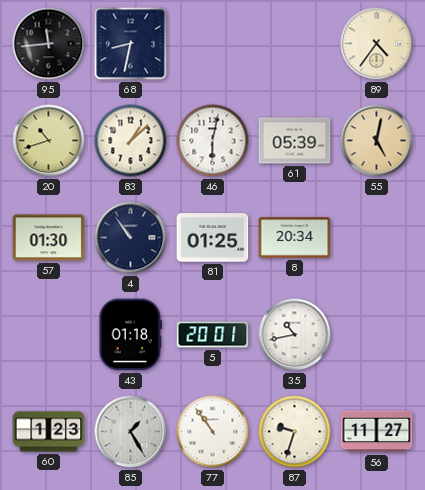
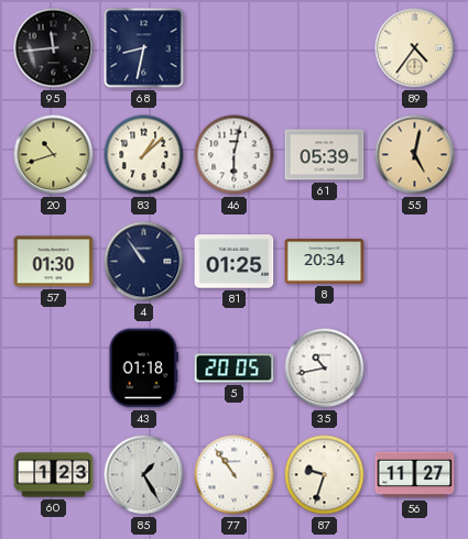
5: 20:01 -> 20:05
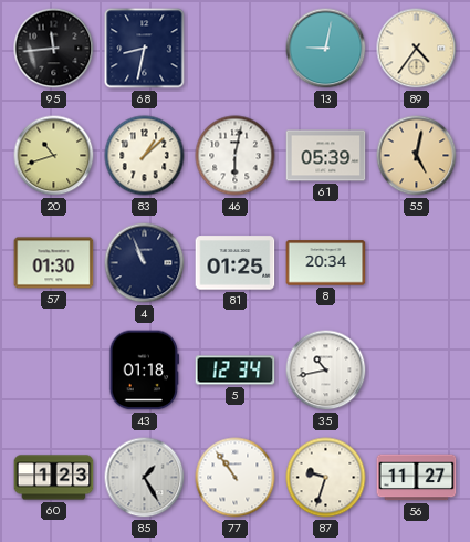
13: none -> 9:02
4: 10:54 -> 10:56
5: 20:05 -> 12:34
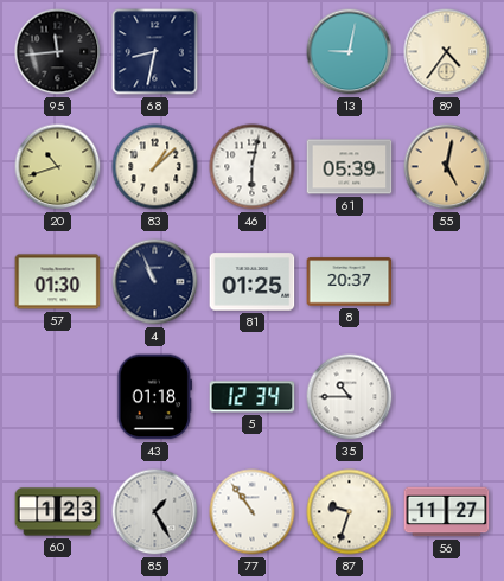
8: 20:34 -> 20:37
35: 10:43 -> 10:45
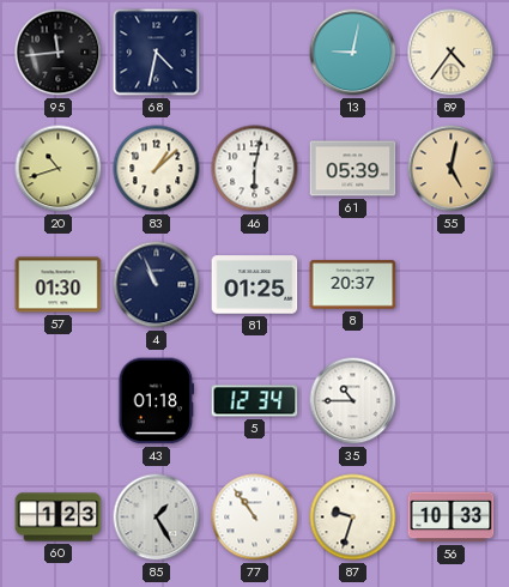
68: 8:32 -> 4:32
56: 11:27 -> 10:33
